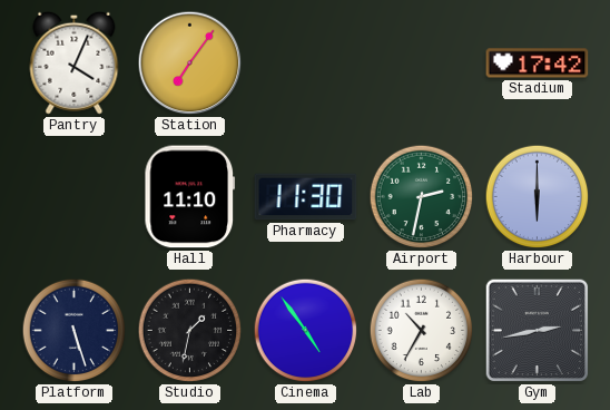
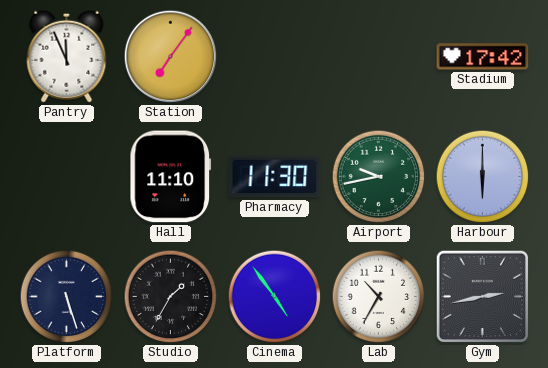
Pantry: 4:04 -> 11:56
Airport: 2:32 -> 9:43
Studio: 1:32 -> 1:35
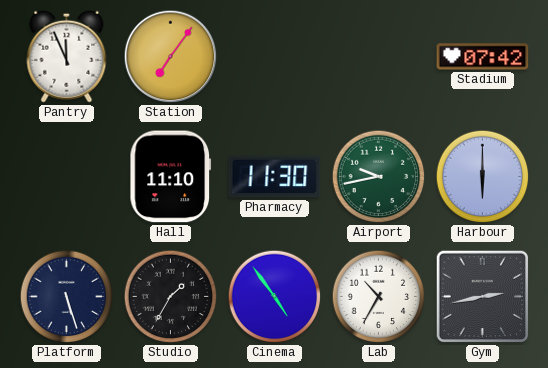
Stadium: 17:42 -> 07:42
